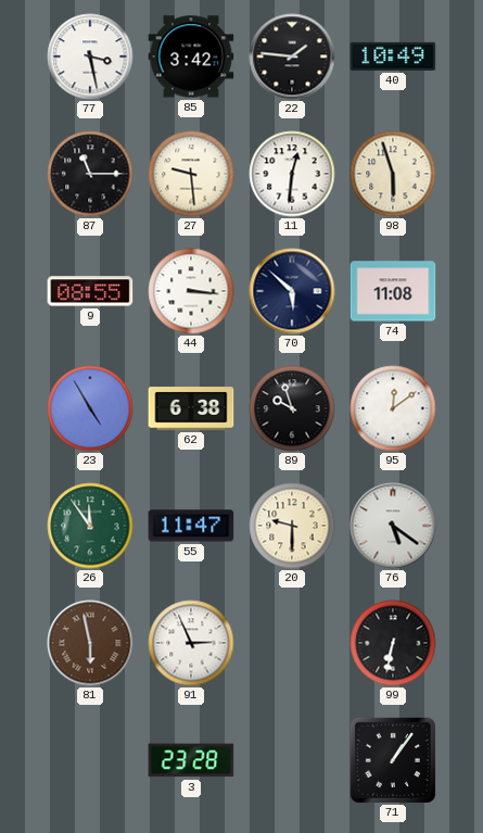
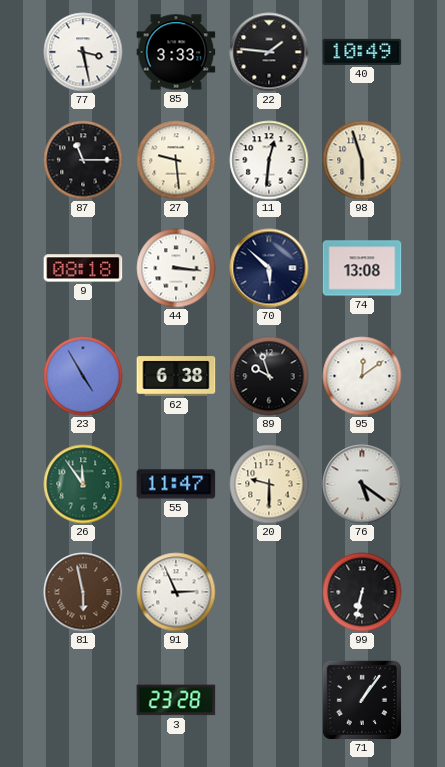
85: 3:42 -> 3:33
9: 08:55 -> 08:18
74: 11:08 -> 13:08
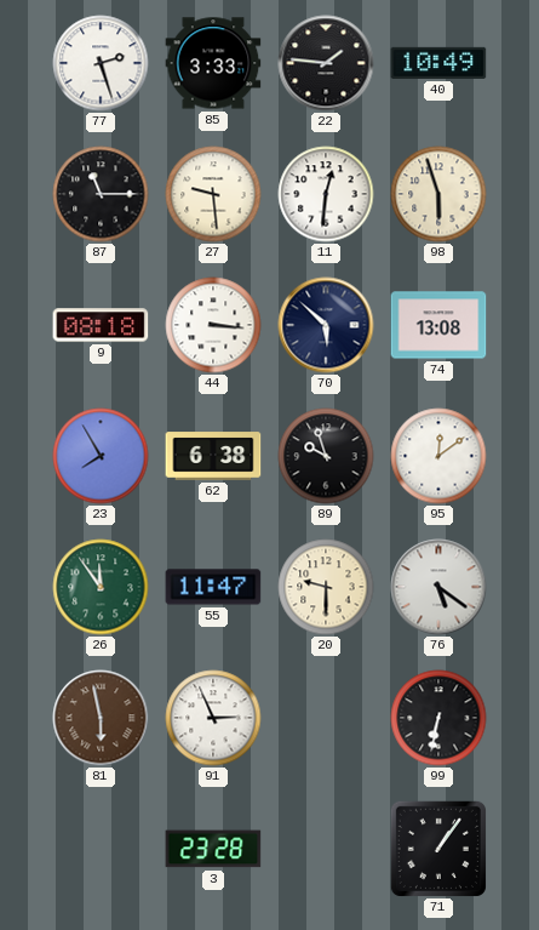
77: 3:28 -> 2:27
23: 4:55 -> 7:55
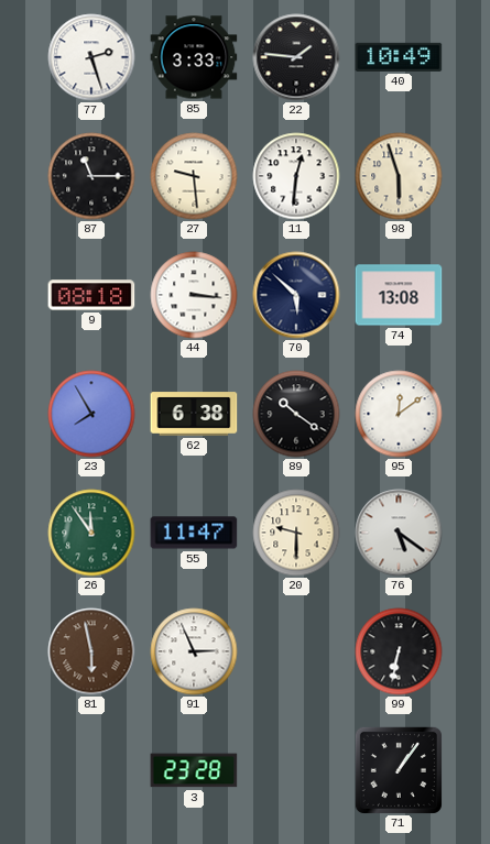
89: 9:57 -> 10:21
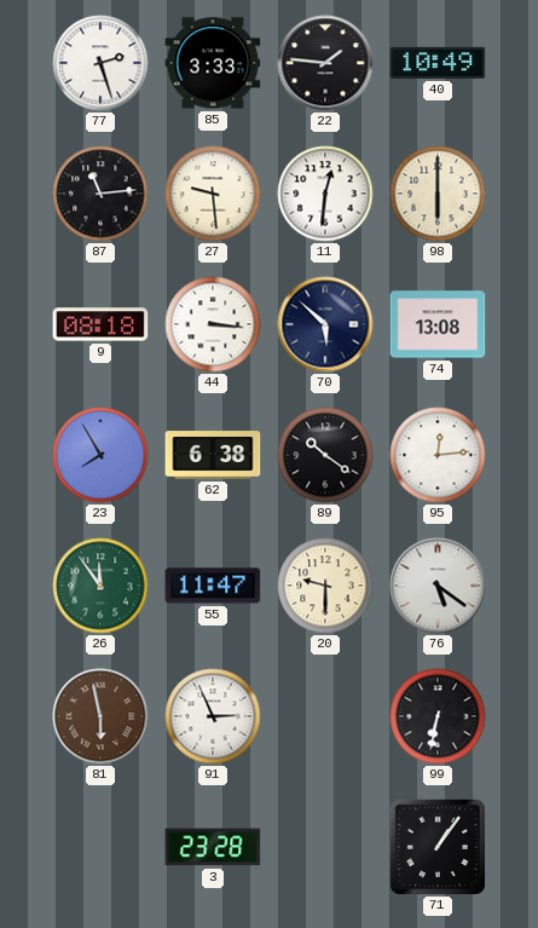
87: 11:15 -> 11:14
98: 5:57 -> 6:00
95: 12:09 -> 12:14
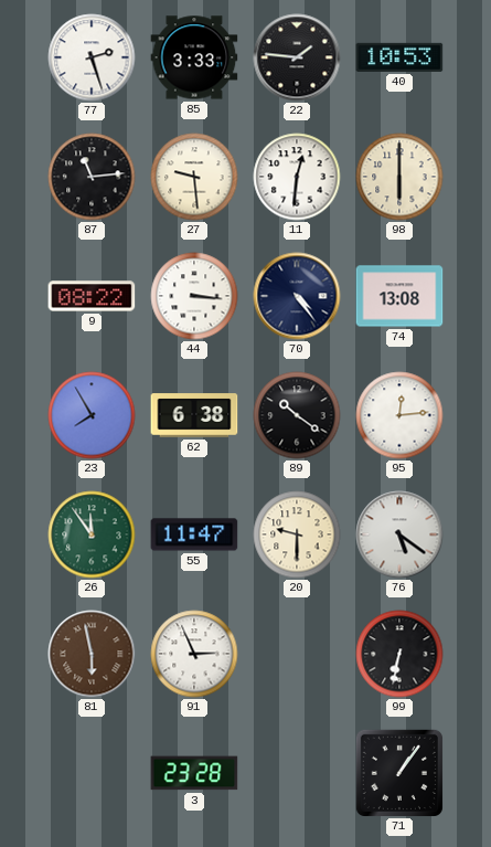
40: 10:49 -> 10:53
9: 08:18 -> 08:22
70: 5:52 -> 4:24
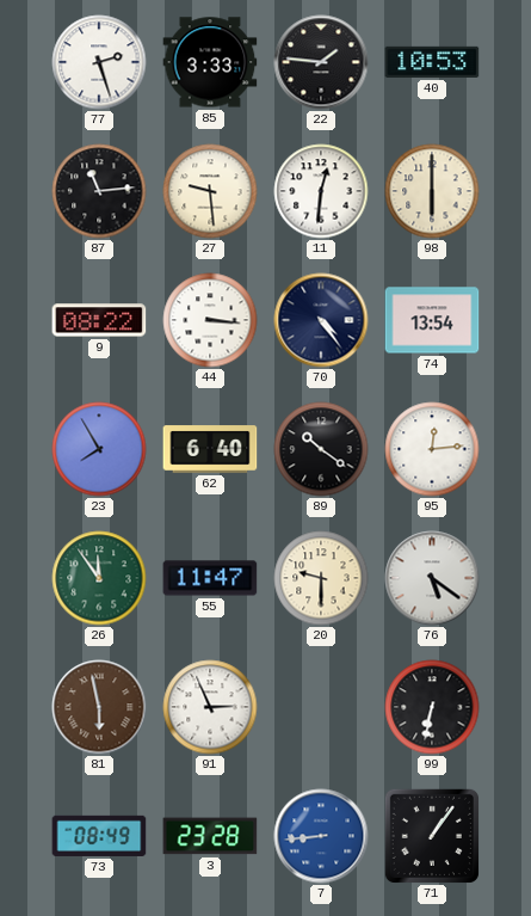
74: 13:08 -> 13:54
62: 6:38 -> 6:40
73: none -> 08:49
7: none -> 8:44
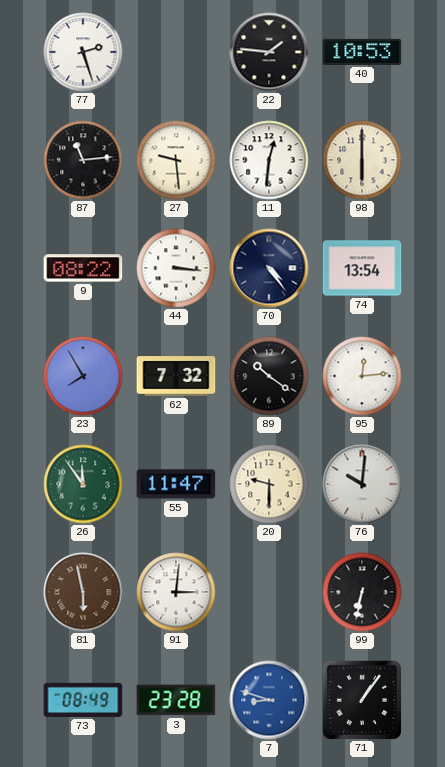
85: 3:33 -> none
62: 6:40 -> 7:32
76: 5:21 -> 10:01
91: 2:56 -> 3:01
7: 8:44 -> 8:48
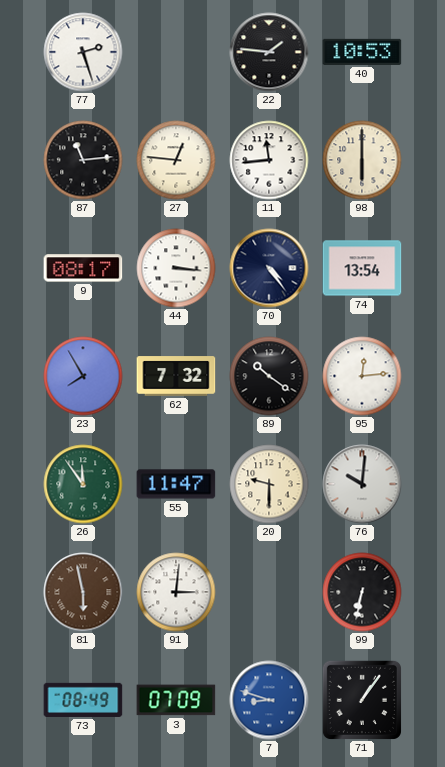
27: 9:29 -> 12:46
11: 12:31 -> 11:44
9: 08:22 -> 08:17
3: 23:28 -> 07:09
